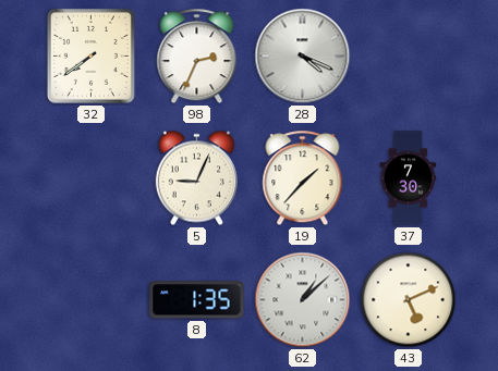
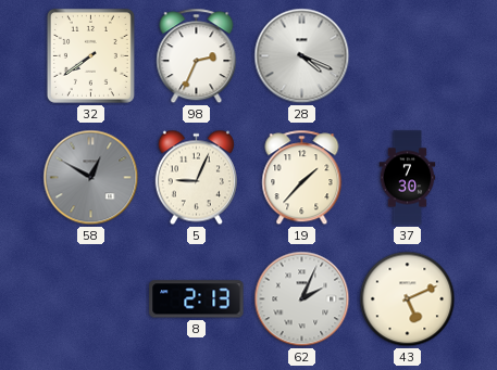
58: none -> 12:50
8: 1:35 -> 2:13
62: 1:08 -> 2:04
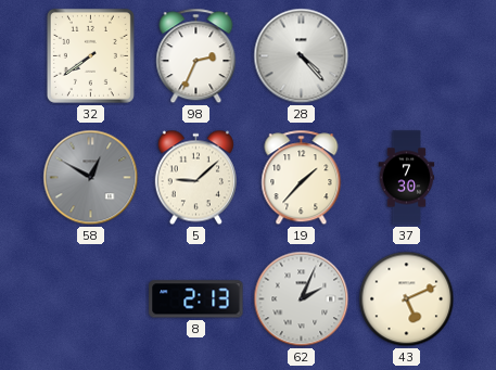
28: 4:19 -> 4:23
5: 9:04 -> 9:08
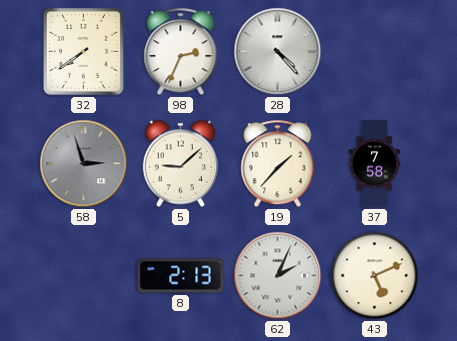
58: 12:50 -> 2:57
37: 7:30 -> 7:58
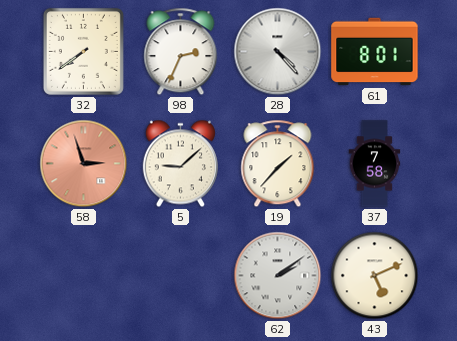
61: none -> 8:01
58 dial: grey -> salmon
8: 2:13 -> none
62: 2:04 -> 2:09
